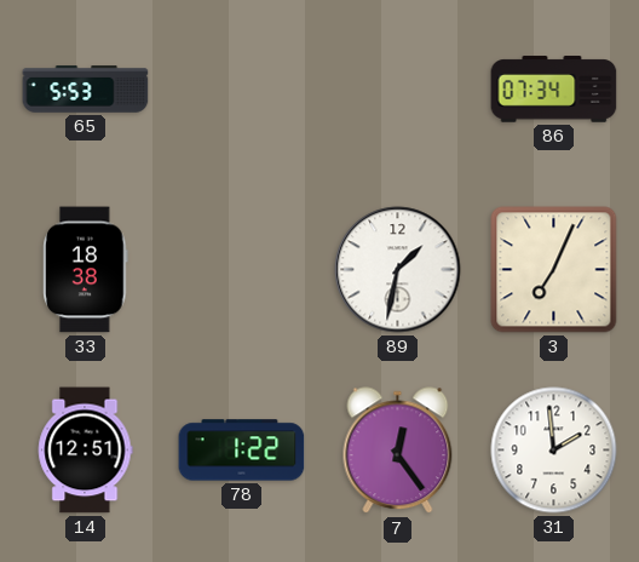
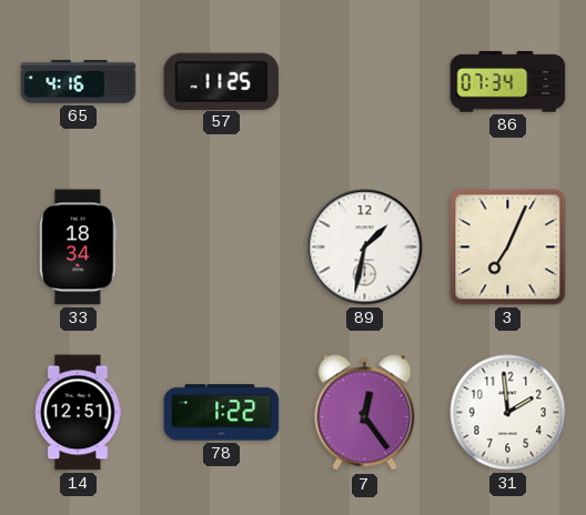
65: 5:53 -> 4:16
57: none -> 11:25
33: 18:38 -> 18:34
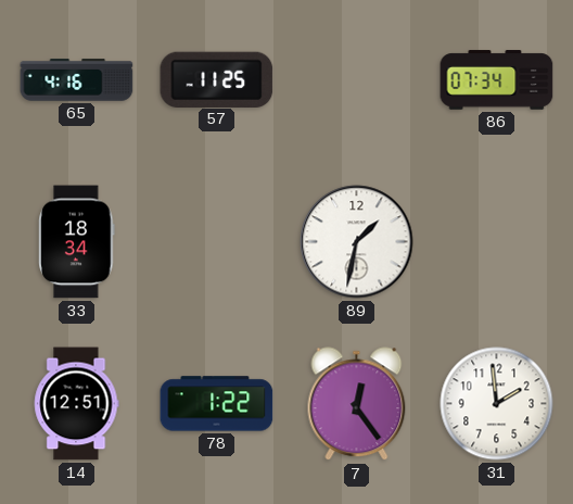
3: 7:04 -> none
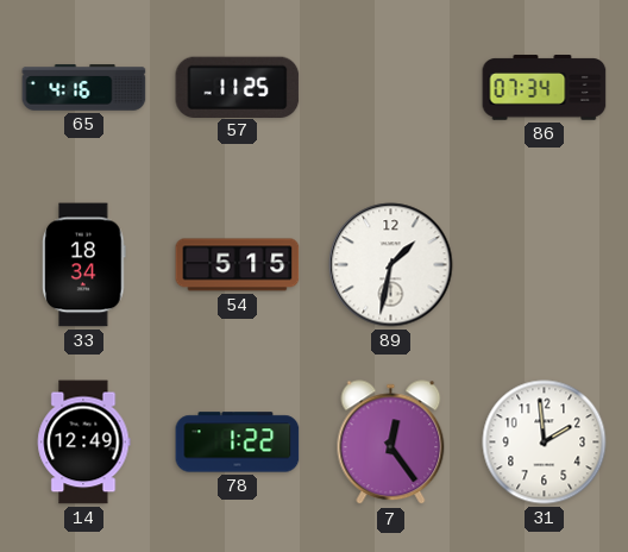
54: none -> 5:15
14: 12:51 -> 12:49
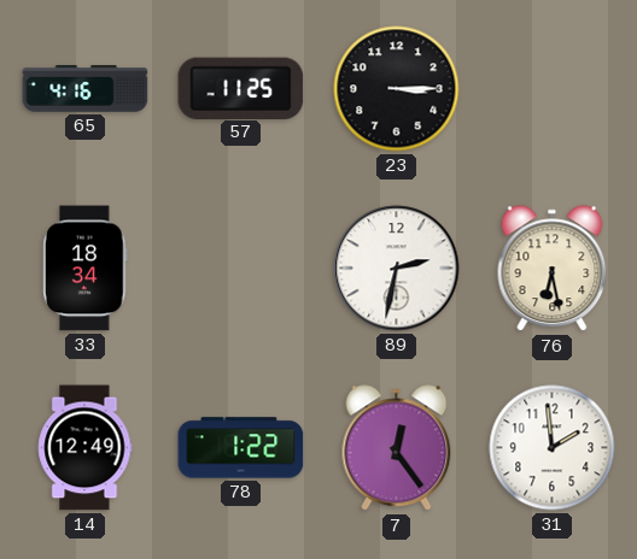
23: none -> 3:15
86: 07:34 -> none
54: 5:15 -> none
89: 1:32 -> 2:32
76: none -> 6:28
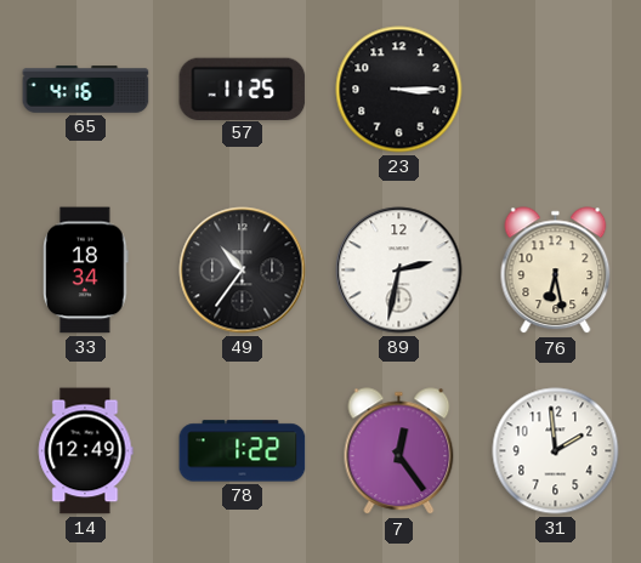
49: none -> 10:36
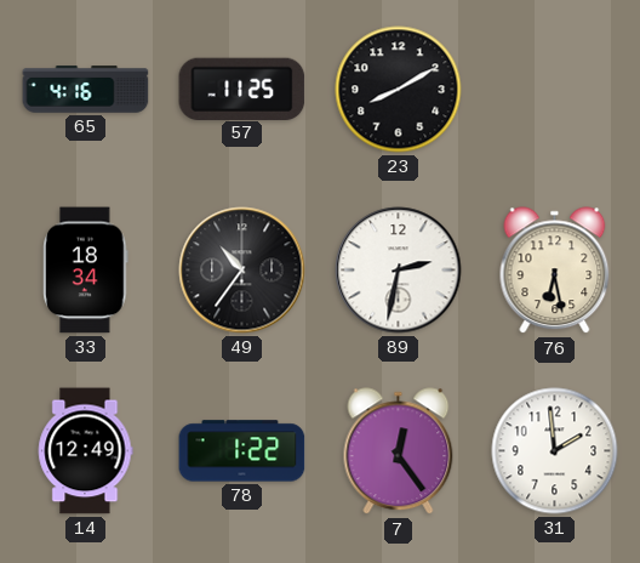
23: 3:15 -> 8:10
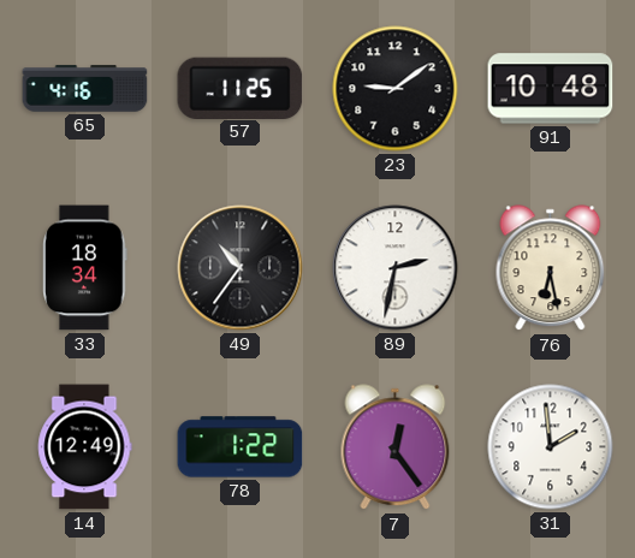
23: 8:10 -> 9:09
91: none -> 10:48
